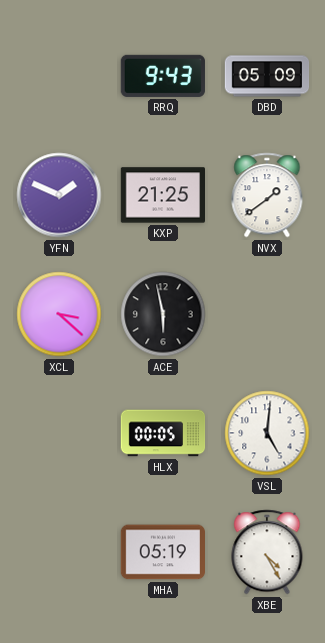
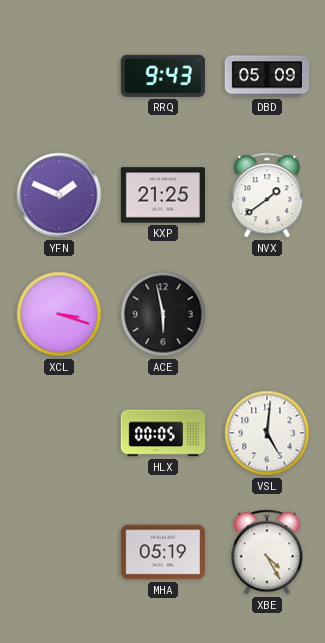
XCL: 3:22 -> 3:18
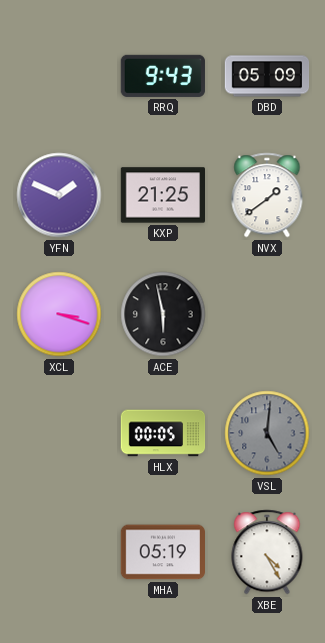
VSL dial: white -> grey
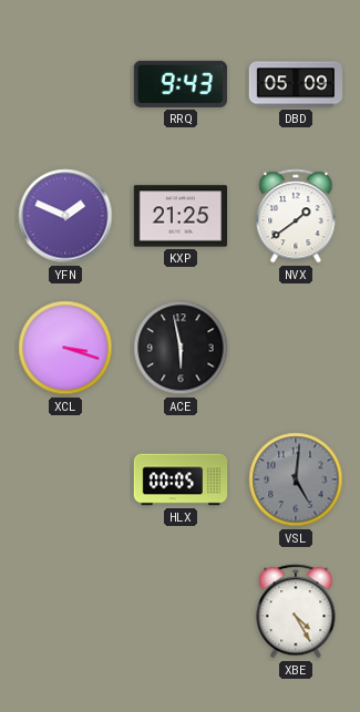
MHA: 05:19 -> none
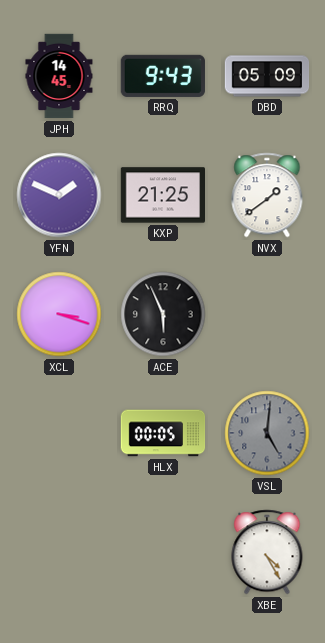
JPH: none -> 14:45
ACE: 5:58 -> 5:56
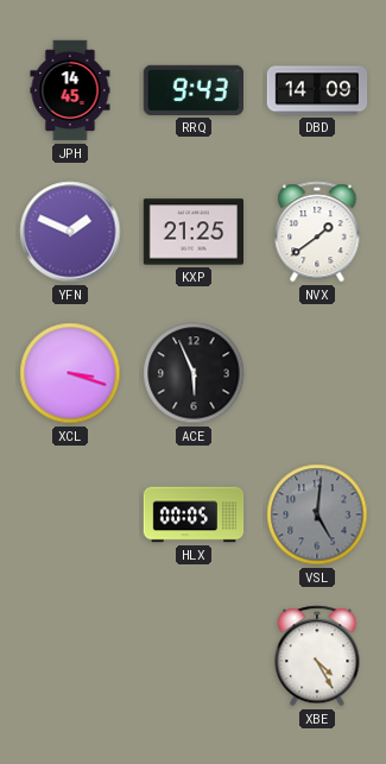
DBD: 05:09 -> 14:09
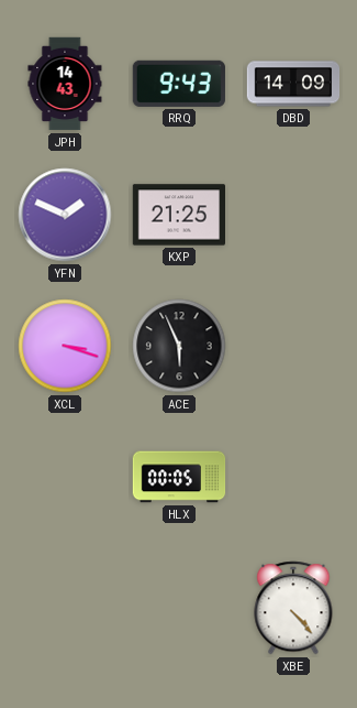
JPH: 14:45 -> 14:43
NVX: 1:39 -> none
VSL: 5:01 -> none
XBE: 4:25 -> 4:23
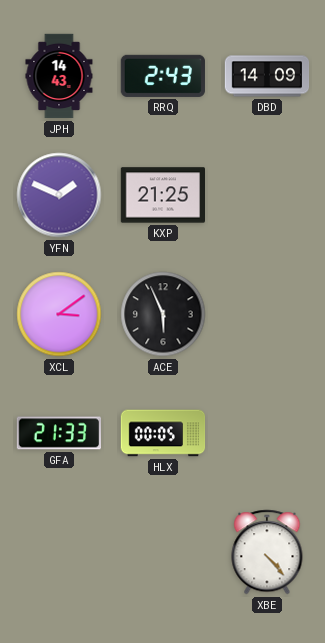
RRQ: 9:43 -> 2:43
XCL: 3:18 -> 3:09
GFA: none -> 21:33
